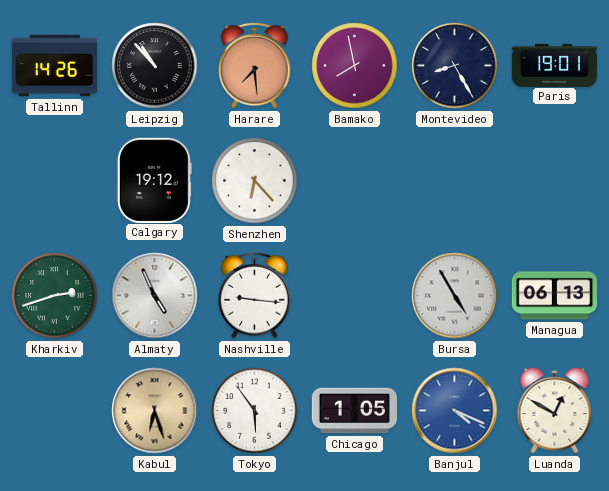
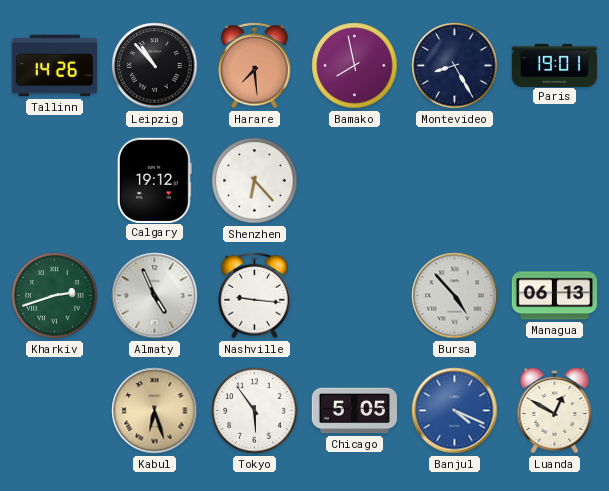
Bursa: 4:55 -> 4:53
Chicago: 1:05 -> 5:05
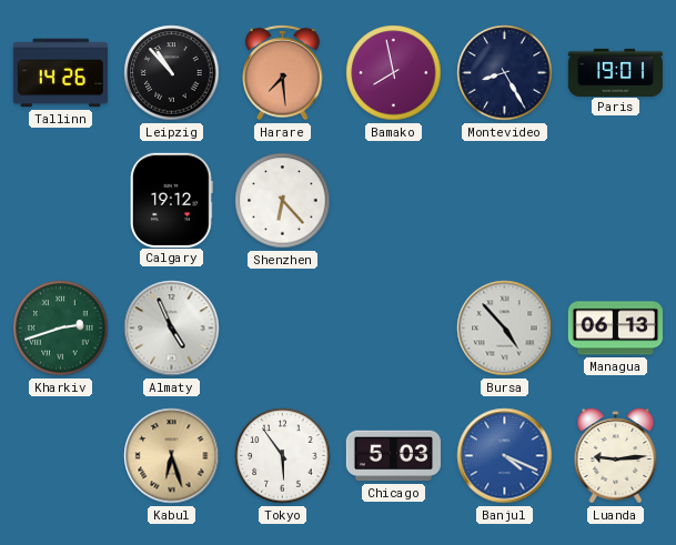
Nashville: 9:16 -> none
Chicago: 5:05 -> 5:03
Luanda: 12:50 -> 9:14
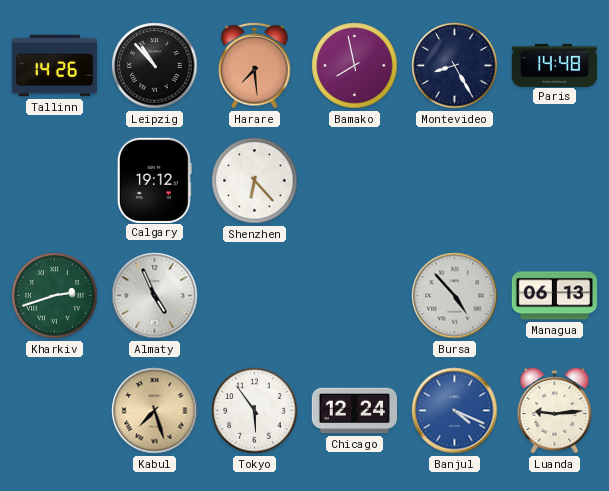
Paris: 19:01 -> 14:48
Kabul: 6:27 -> 7:27
Chicago: 5:03 -> 12:24
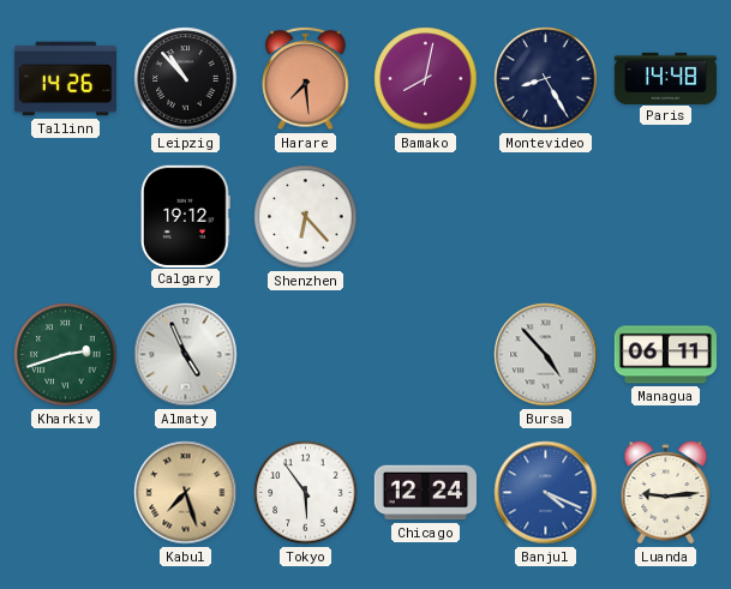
Bamako: 7:58 -> 8:02
Managua: 06:13 -> 06:11
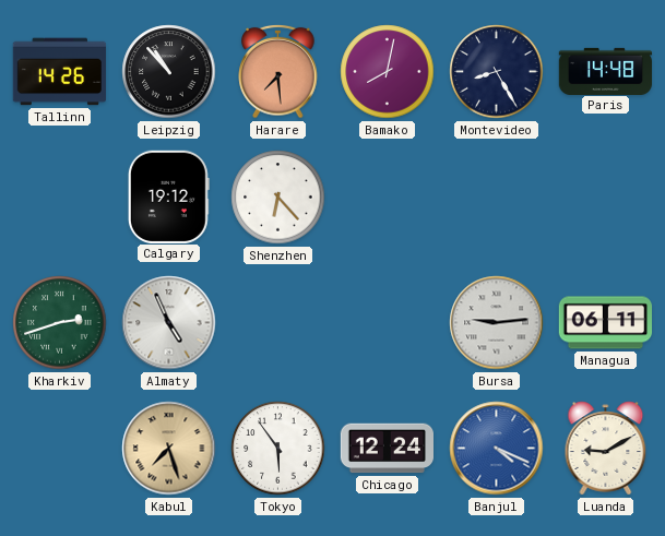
Bursa: 4:53 -> 9:14
Luanda: 9:14 -> 9:10
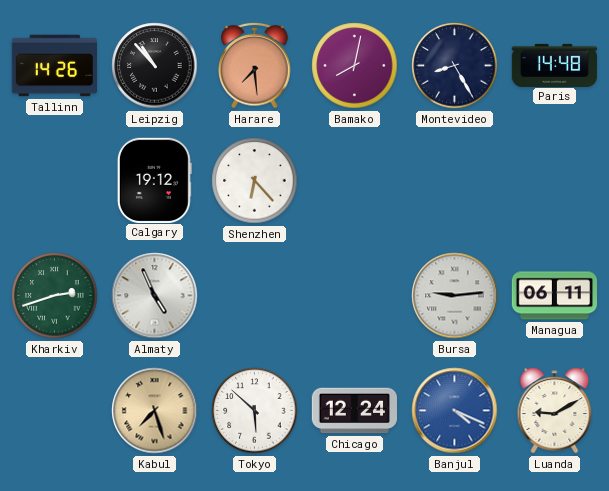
Tokyo: 5:54 -> 5:52
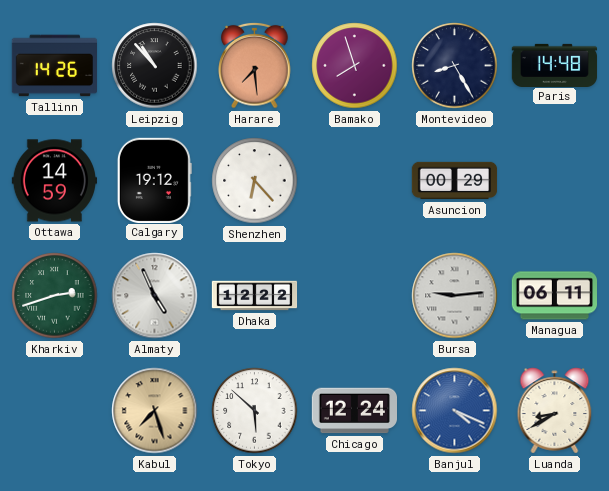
Bamako: 8:02 -> 7:57
Ottawa: none -> 14:59
Asuncion: none -> 00:29
Dhaka: none -> 12:22
Luanda: 9:10 -> 8:40
